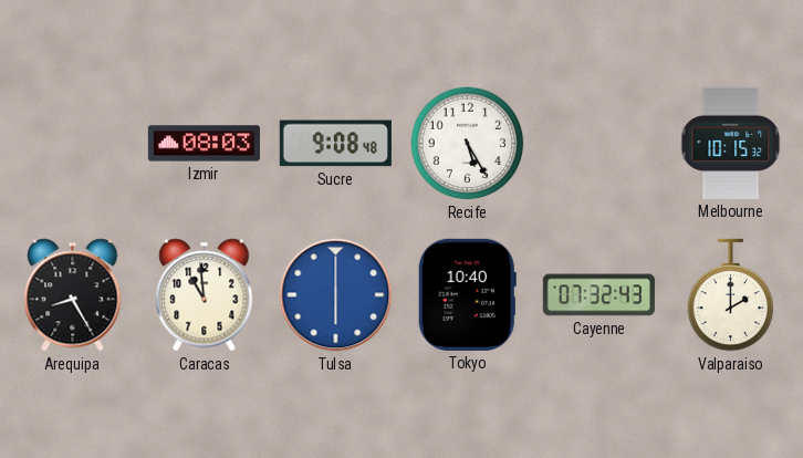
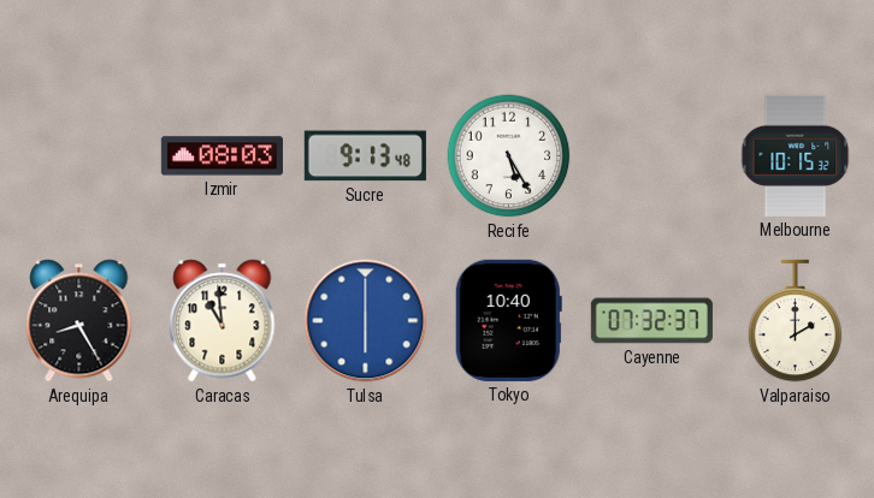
Sucre: 9:08 -> 9:13
Cayenne: 07:32:43 -> 07:32:37
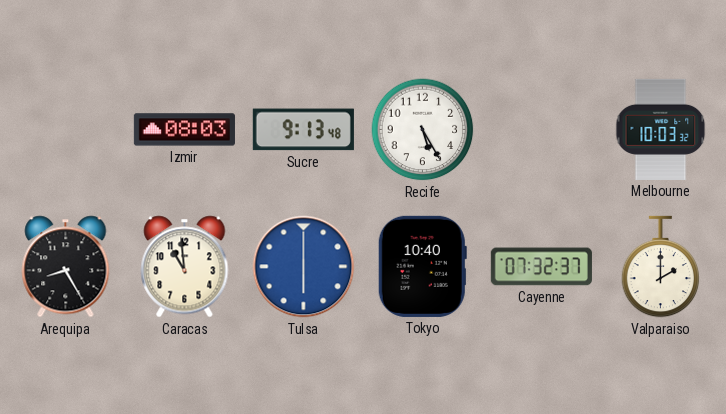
Melbourne: 10:15 -> 10:03
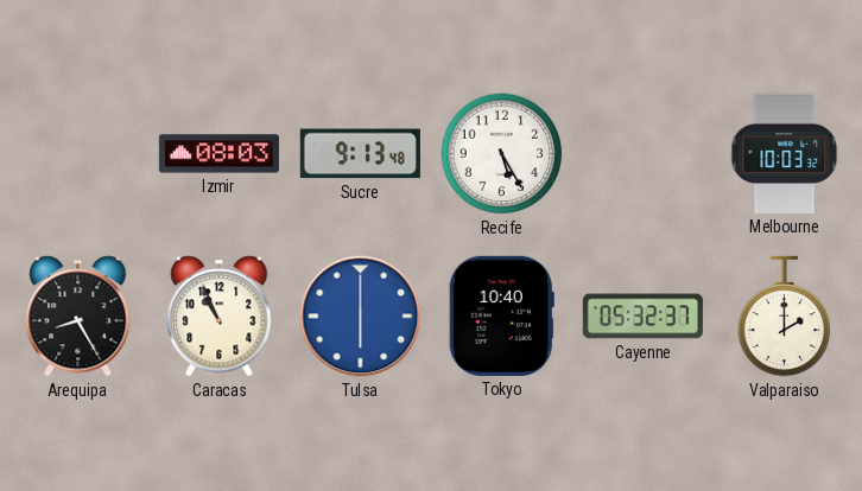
Caracas: 10:59 -> 10:56
Cayenne: 07:32 -> 05:32
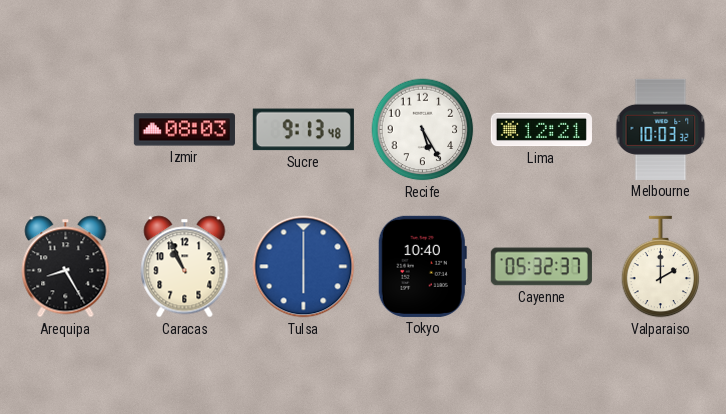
Lima: none -> 12:21
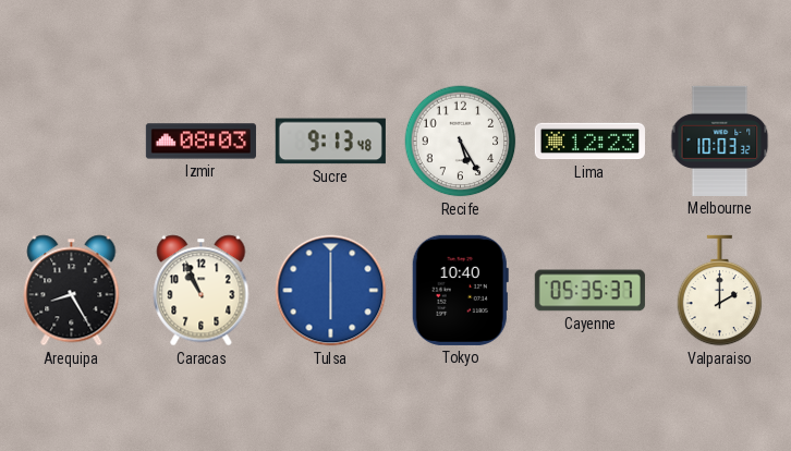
Lima: 12:21 -> 12:23
Cayenne: 05:32 -> 05:35
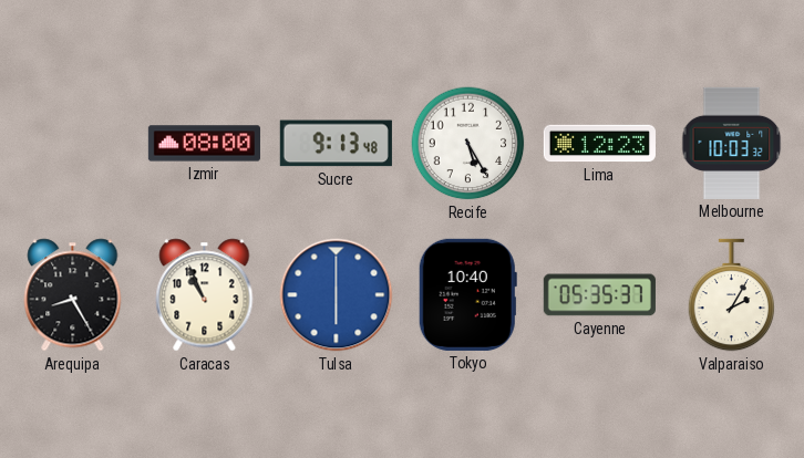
Izmir: 08:03 -> 08:00
Valparaiso: 2:00 -> 2:05
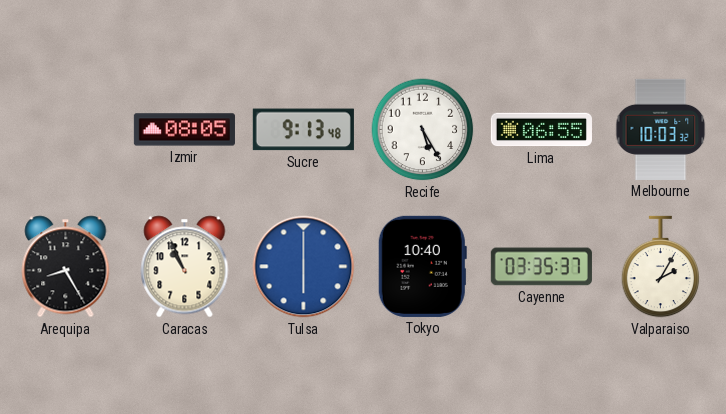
Izmir: 08:00 -> 08:05
Lima: 12:23 -> 06:55
Cayenne: 05:35 -> 03:35
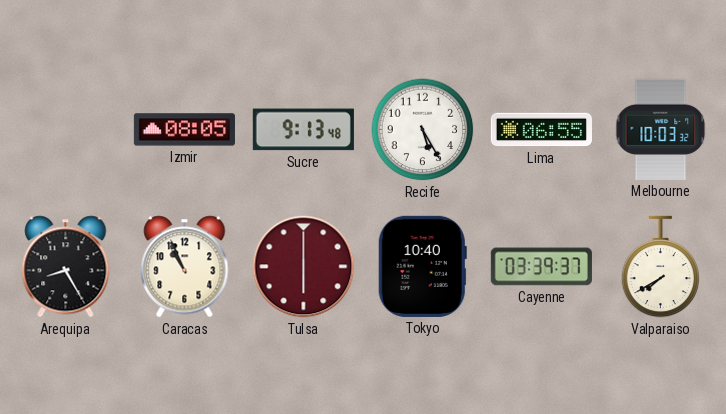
Tulsa dial: blue -> burgundy
Cayenne: 03:35 -> 03:39
Valparaiso: 2:05 -> 7:40
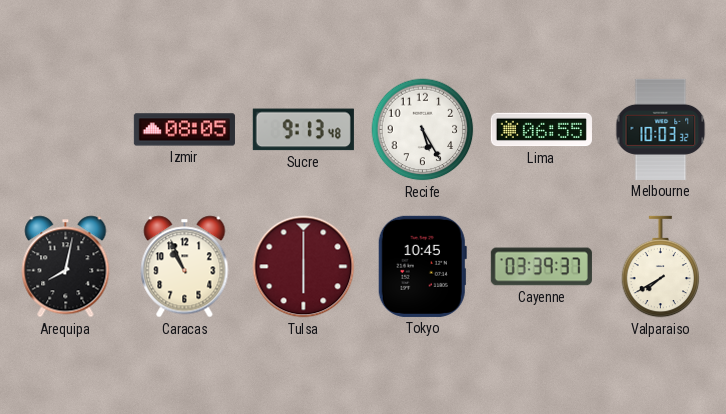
Arequipa: 8:25 -> 8:02
Tokyo: 10:40 -> 10:45
